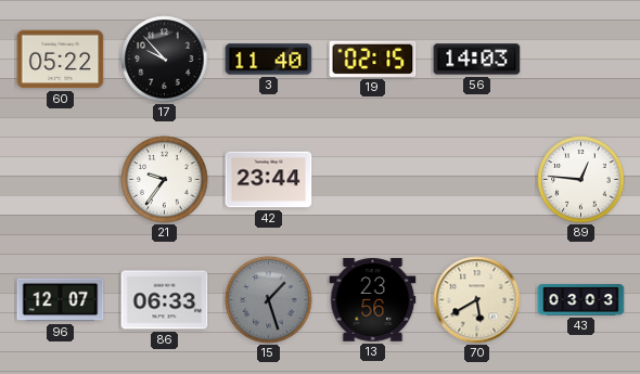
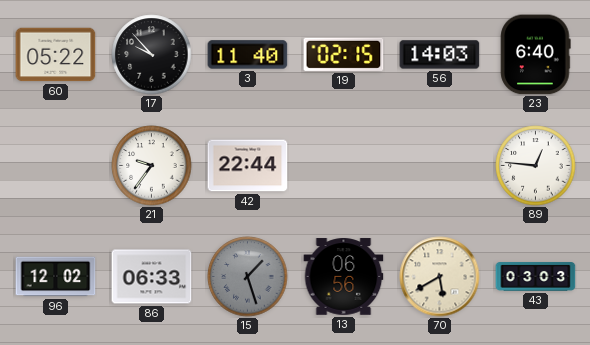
23: none -> 6:40
42: 23:44 -> 22:44
96: 12:07 -> 12:02
13: 23:56 -> 06:56
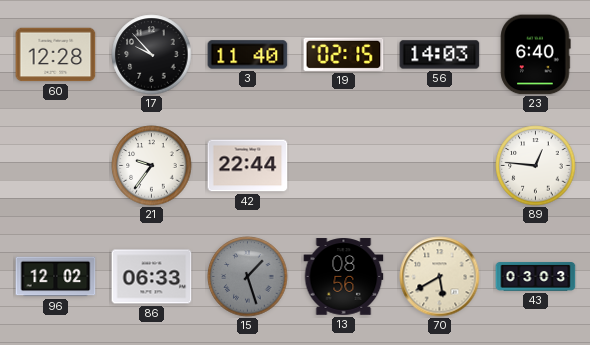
60: 05:22 -> 12:28
13: 06:56 -> 08:56
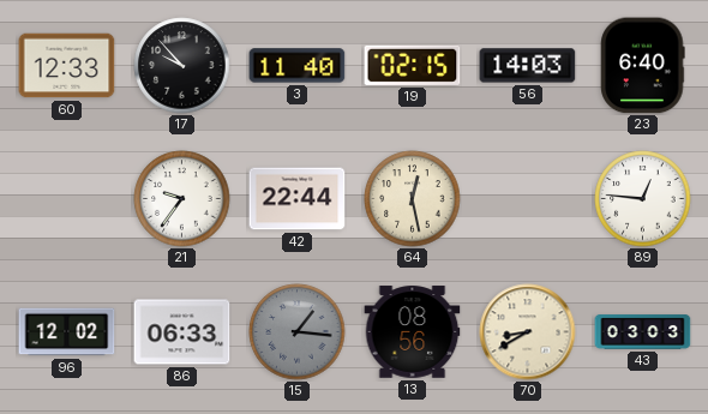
60: 12:28 -> 12:33
64: none -> 12:28
15: 1:27 -> 1:16
70: 5:40 -> 8:40
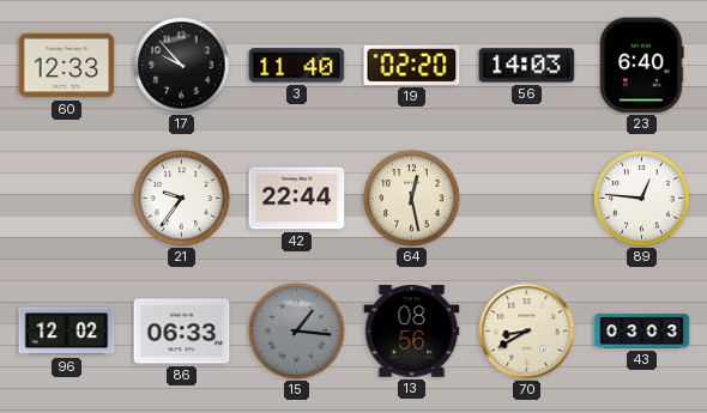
19: 02:15 -> 02:20
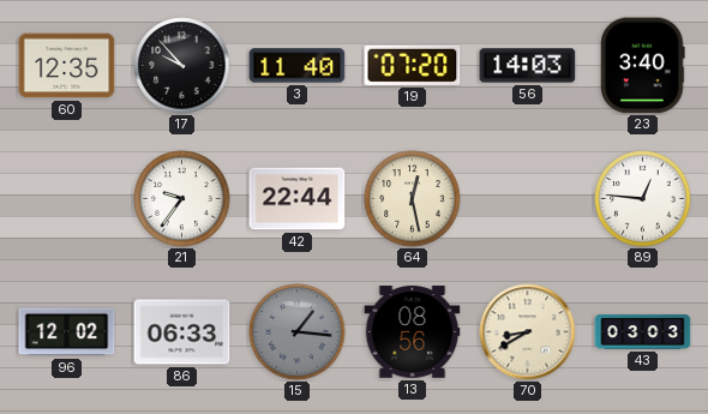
60: 12:33 -> 12:35
19: 02:20 -> 07:20
23: 6:40 -> 3:40
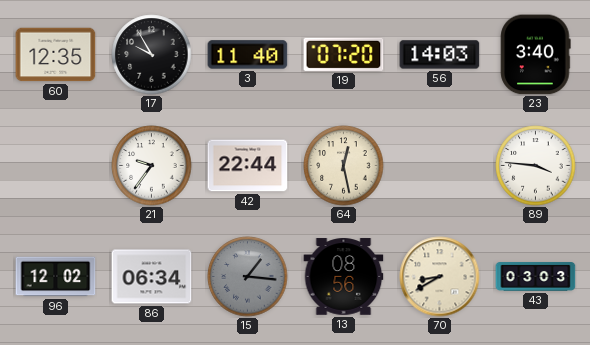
17: 9:53 -> 9:55
89: 12:46 -> 3:46
86: 06:33 -> 06:34
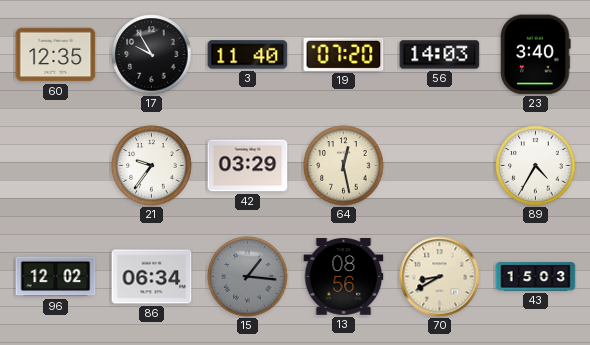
42: 22:44 -> 03:29
89: 3:46 -> 4:35
43: 03:03 -> 15:03
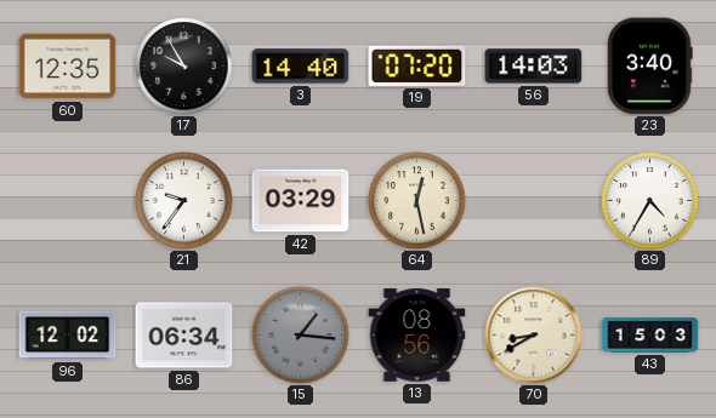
3: 11:40 -> 14:40
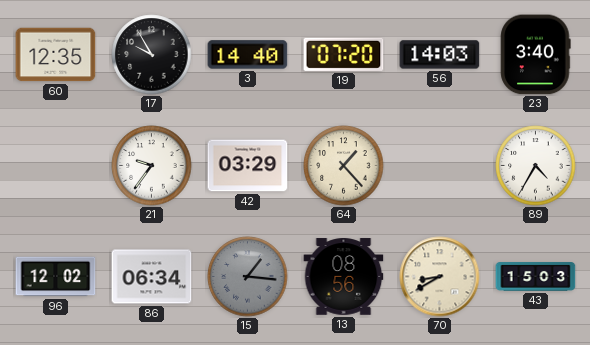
64: 12:28 -> 1:23
